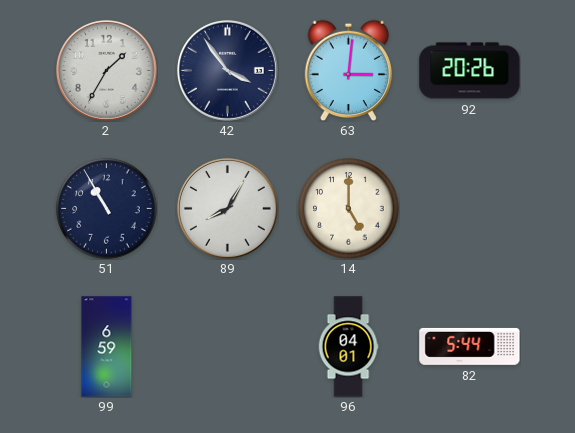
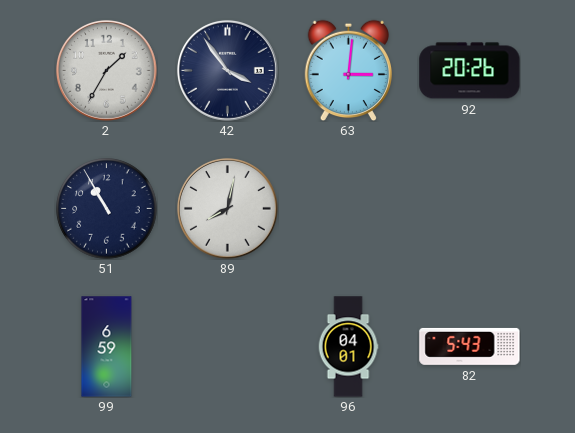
89: 8:05 -> 8:02
14: 5:00 -> none
82: 5:44 -> 5:43
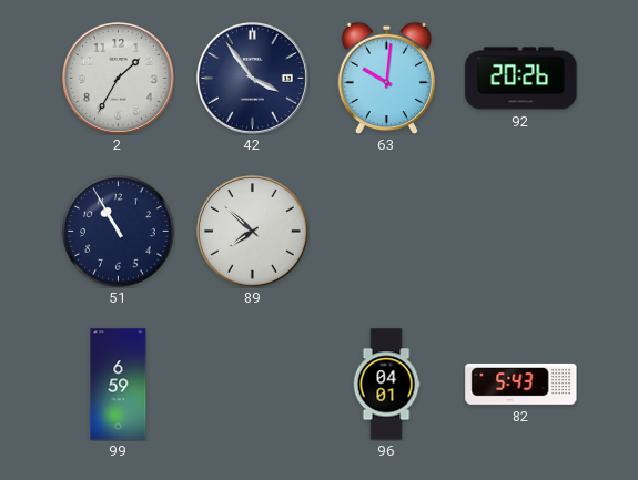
63: 3:01 -> 10:01
89: 8:02 -> 7:52
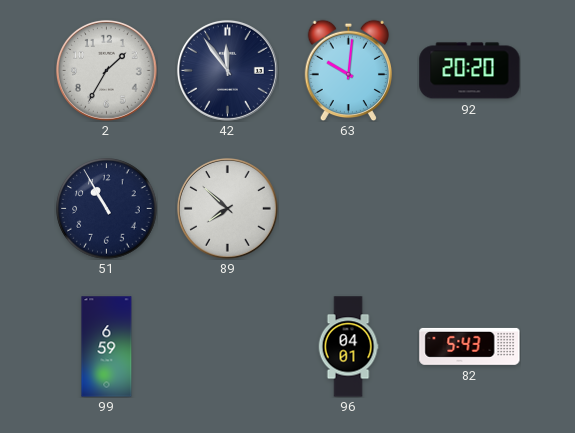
42: 3:54 -> 11:54
92: 20:26 -> 20:20
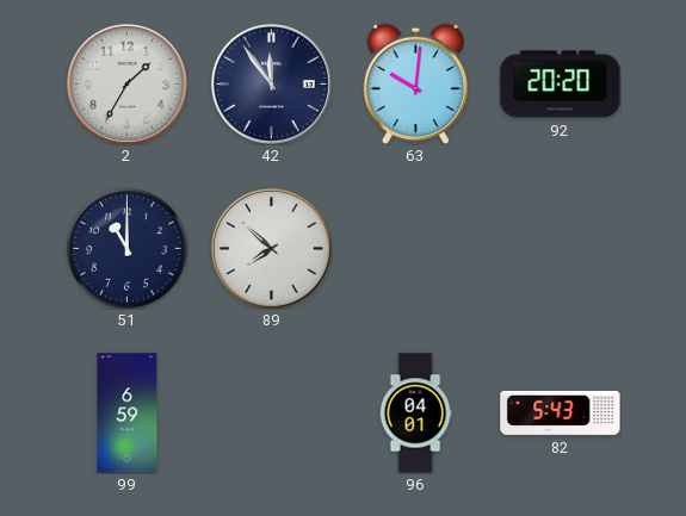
51: 10:55 -> 11:00
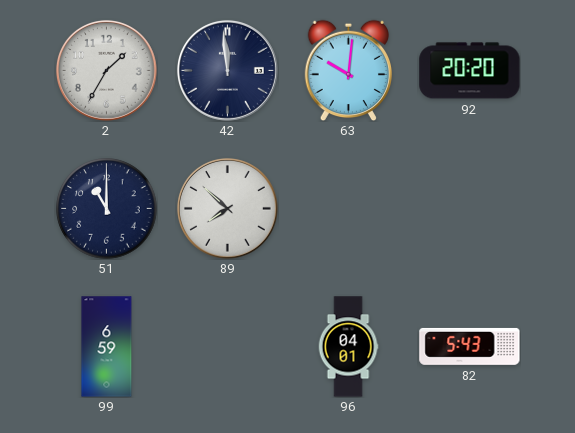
42: 11:54 -> 11:59
